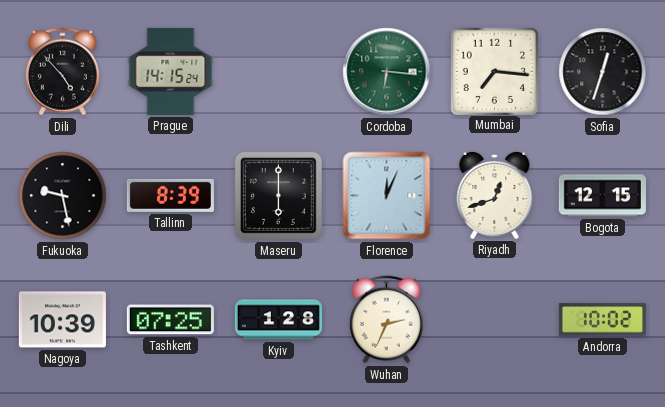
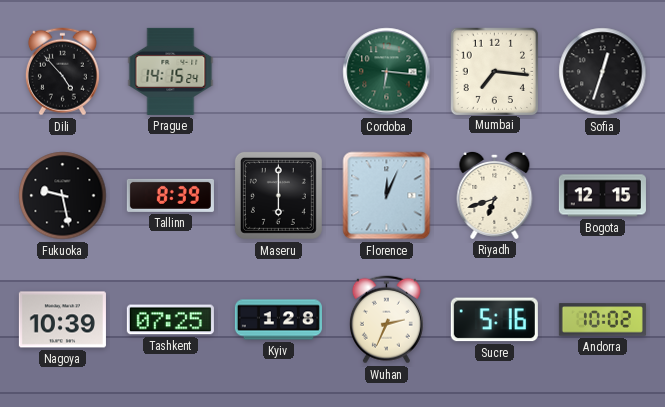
Riyadh: 12:42 -> 6:42
Sucre: none -> 5:16
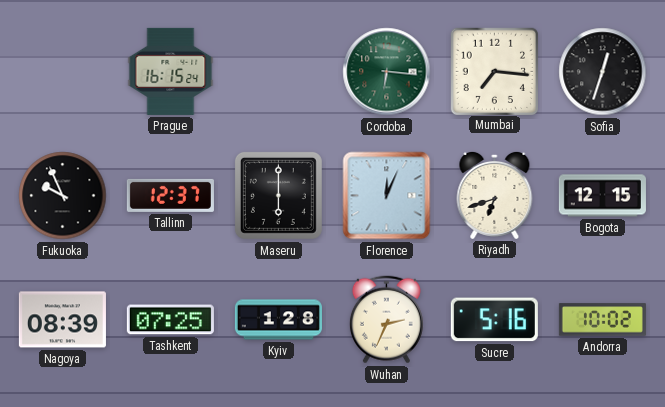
Dili: 4:53 -> none
Prague: 14:15 -> 16:15
Fukuoka: 9:28 -> 9:56
Tallinn: 8:39 -> 12:37
Nagoya: 10:39 -> 08:39
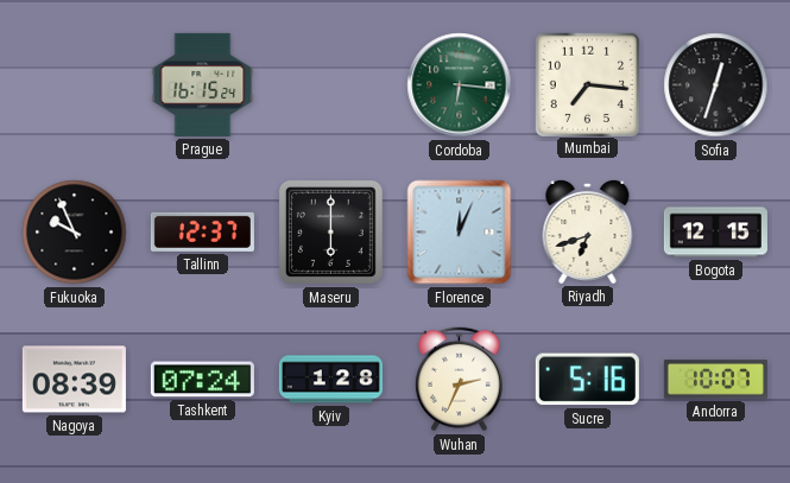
Tashkent: 07:25 -> 07:24
Andorra: 10:02 -> 10:07
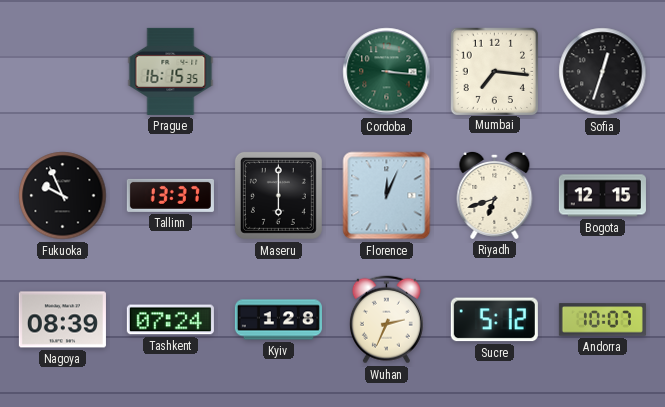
Prague: 16:15:24 -> 16:15:35
Cordoba: 6:16 -> 3:16
Tallinn: 12:37 -> 13:37
Sucre: 5:16 -> 5:12
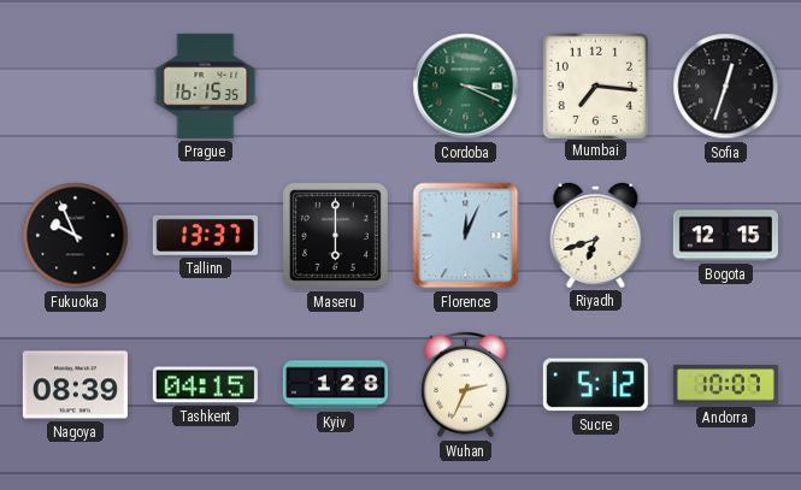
Cordoba: 3:16 -> 3:19
Tashkent: 07:24 -> 04:15
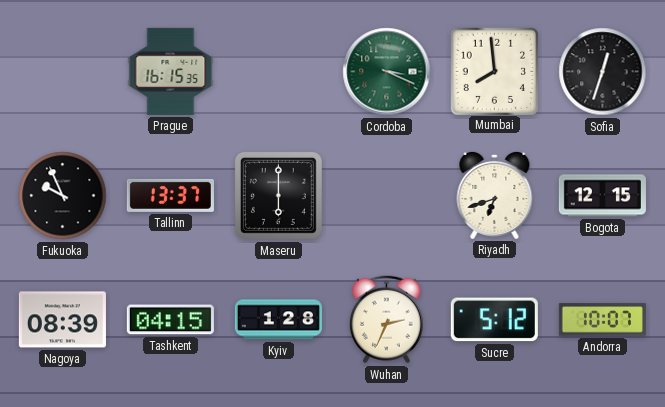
Mumbai: 7:16 -> 7:59
Florence: 12:04 -> none
